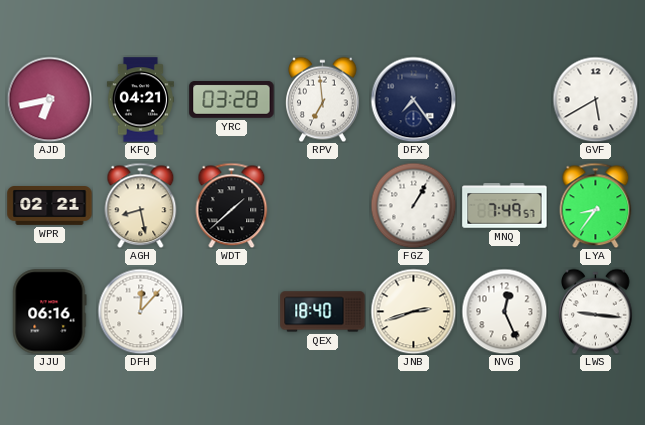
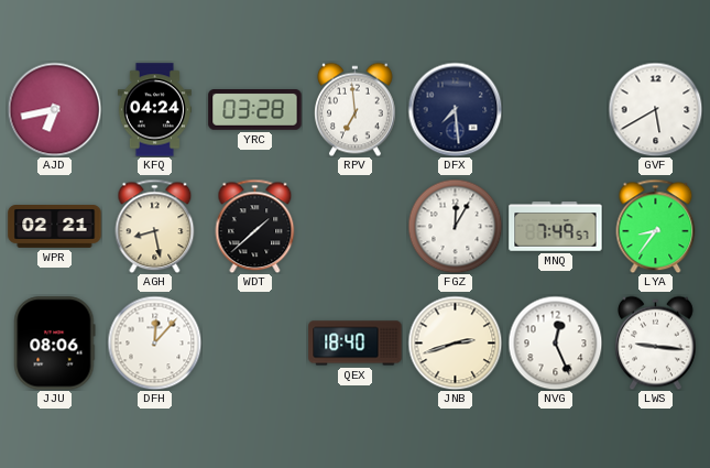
KFQ: 04:21 -> 04:24
DFX: 7:24 -> 7:29
FGZ: 1:05 -> 12:05
JJU: 06:16 -> 08:06
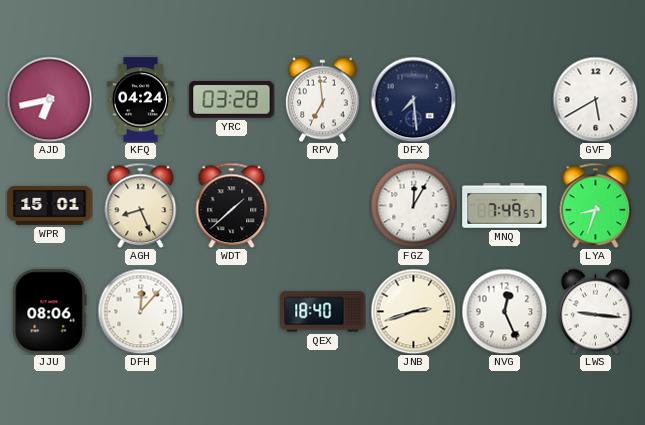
WPR: 02:21 -> 15:01
AGH: 8:28 -> 8:26
LYA: 8:36 -> 8:33
